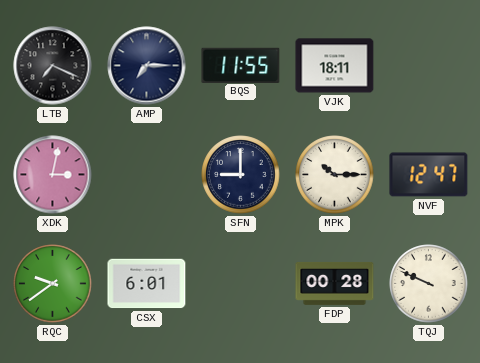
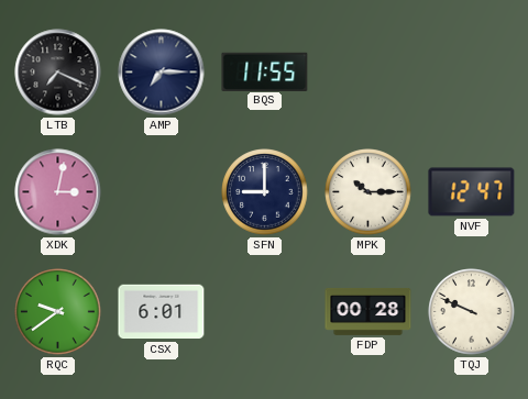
VJK: 18:11 -> none
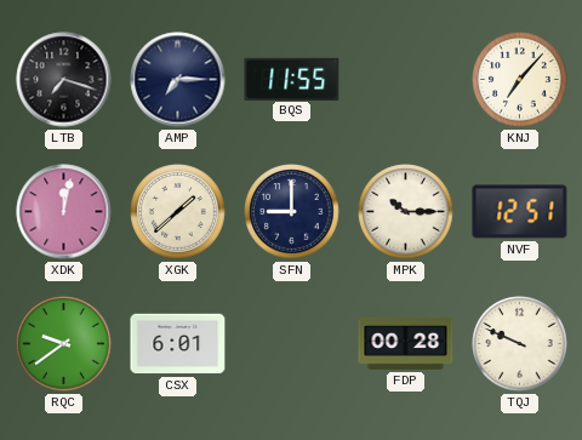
LTB: 7:19 -> 7:18
KNJ: none -> 7:07
XDK: 3:02 -> 12:02
XGK: none -> 1:38
NVF: 12:47 -> 12:51
